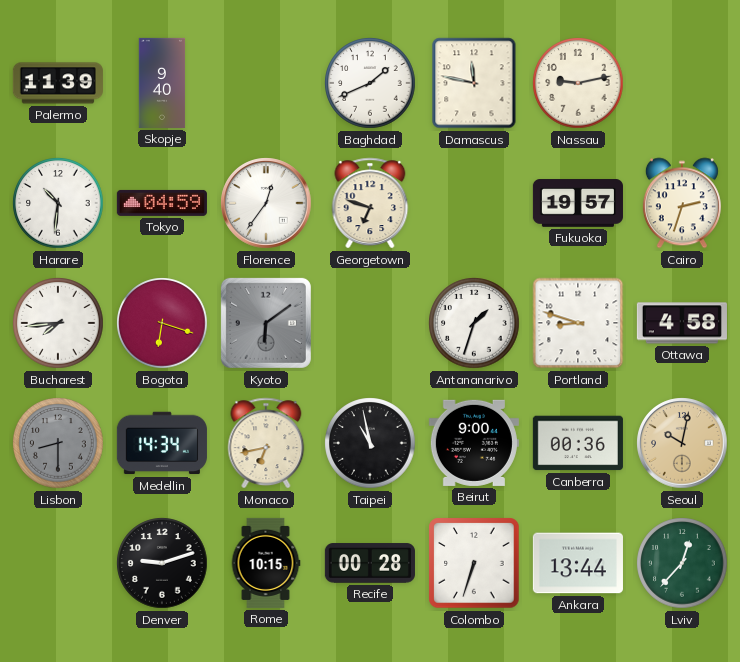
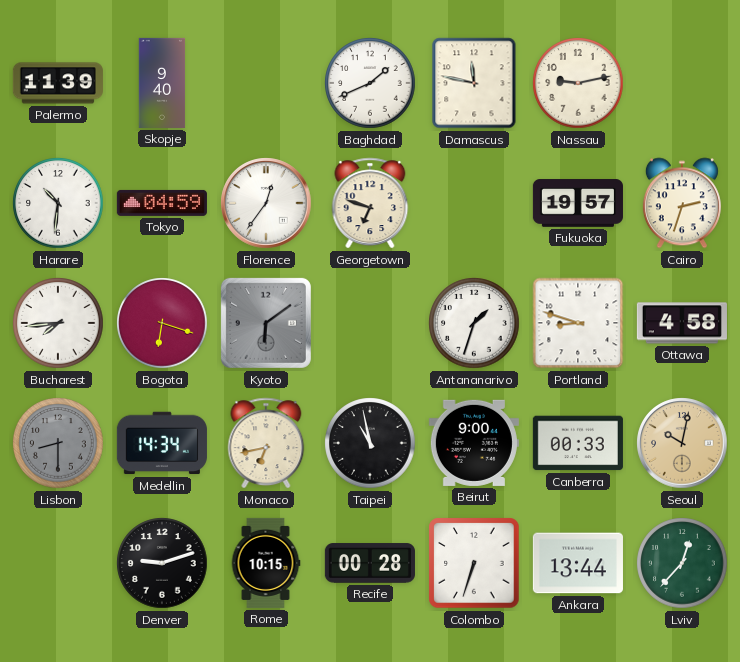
Canberra: 00:36 -> 00:33
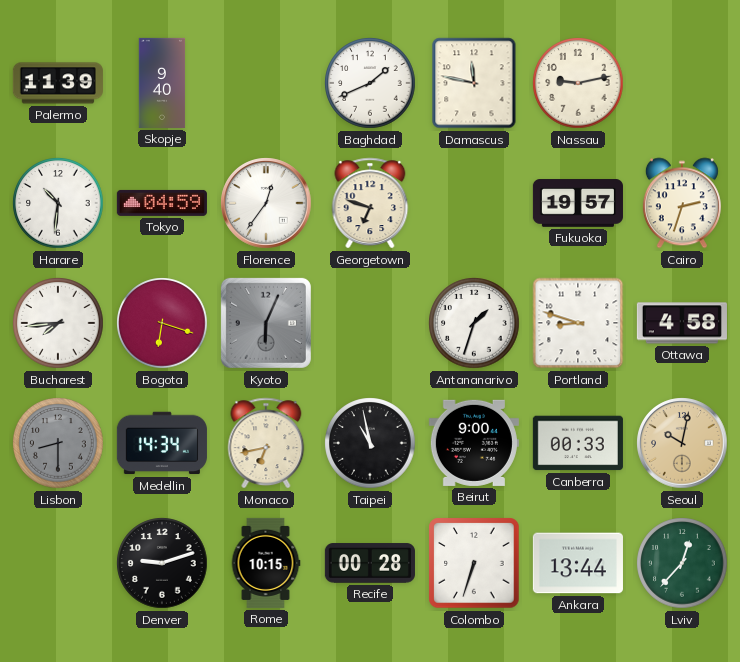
Kyoto: 6:09 -> 6:04
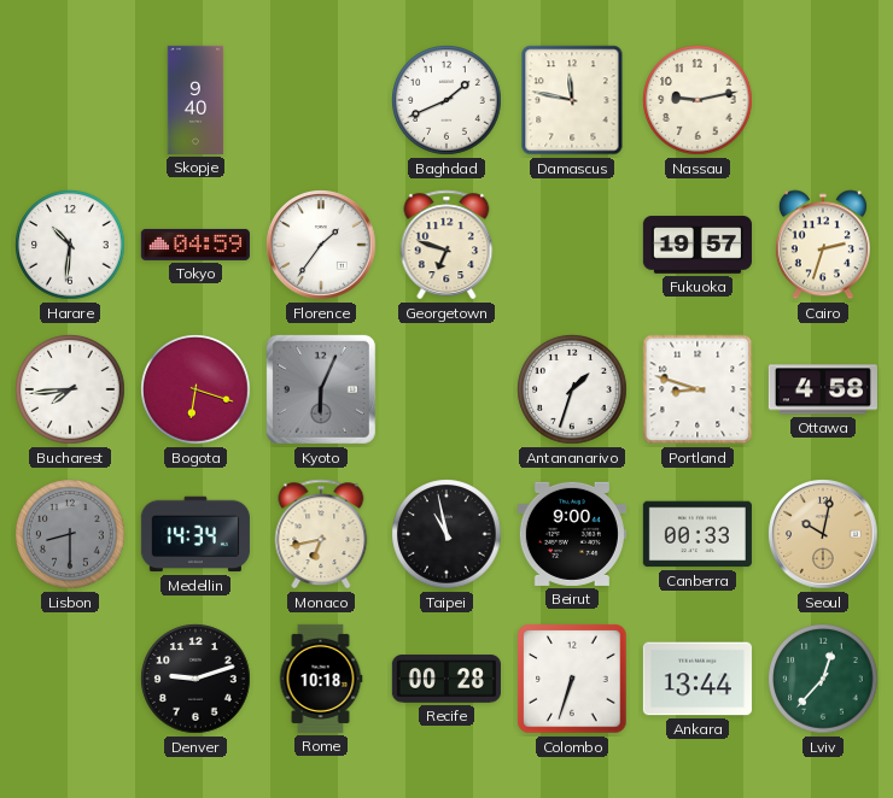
Palermo: 11:39 -> none
Florence: 12:36 -> 1:36
Rome: 10:15 -> 10:18
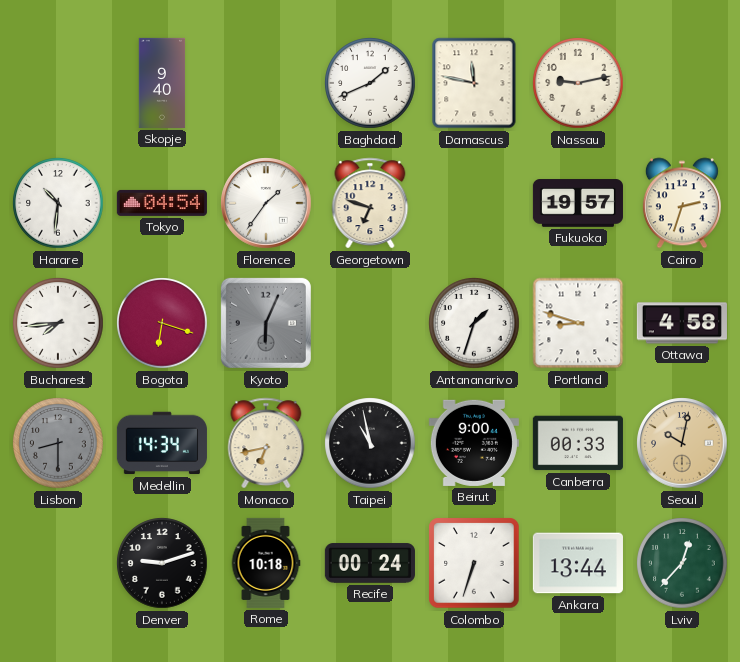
Tokyo: 04:59 -> 04:54
Recife: 00:28 -> 00:24
